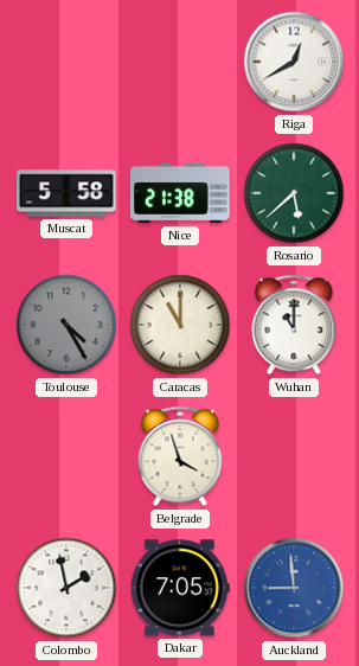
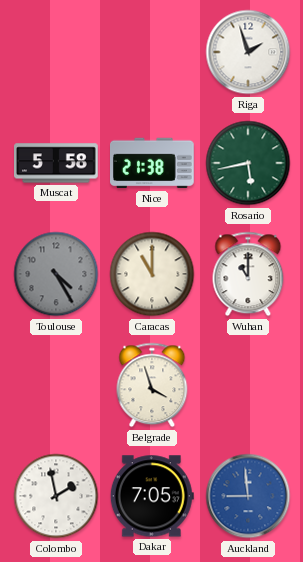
Riga: 12:40 -> 1:57
Rosario: 5:38 -> 5:43
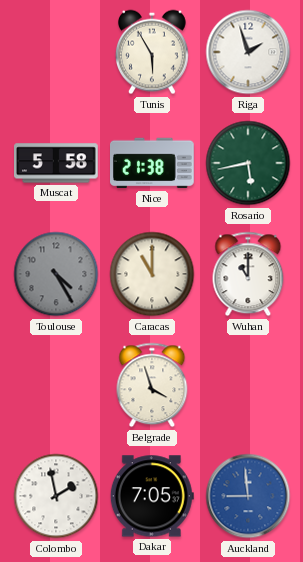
Tunis: none -> 5:55
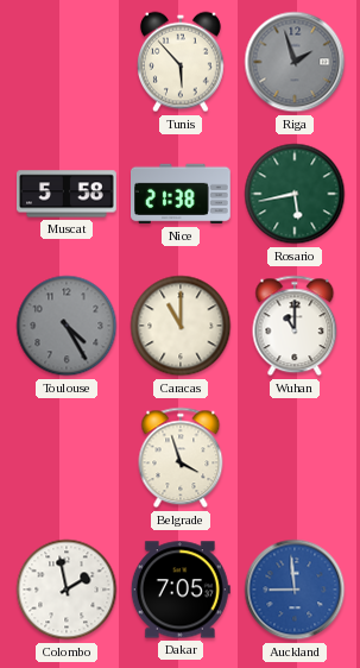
Tunis: 5:55 -> 5:53
Riga dial: white -> grey
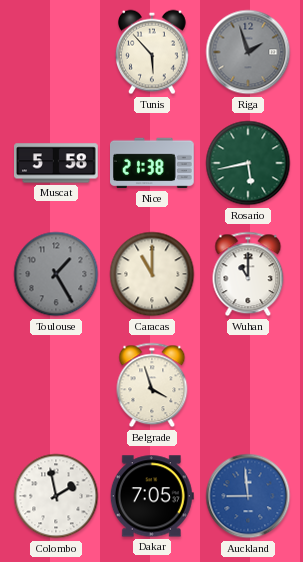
Toulouse: 4:25 -> 1:25
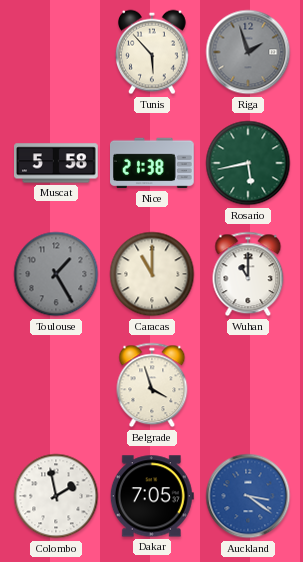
Auckland: 8:59 -> 3:21
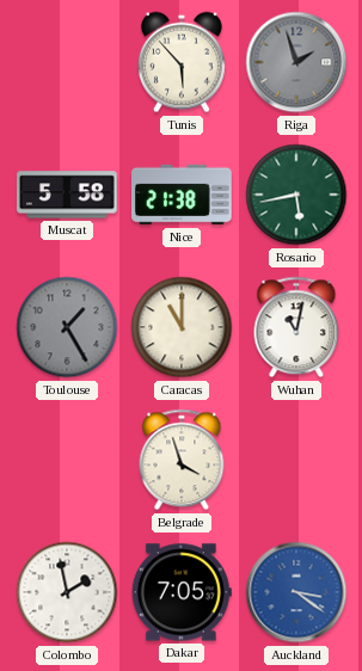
Wuhan: 11:00 -> 11:02
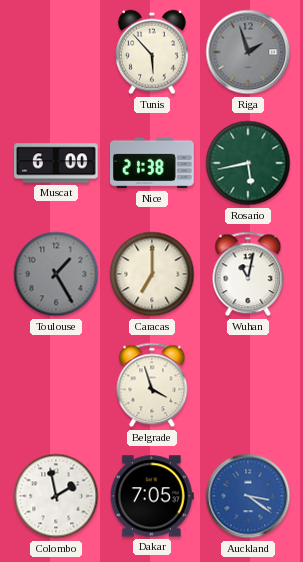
Muscat: 5:58 -> 6:00
Caracas: 11:00 -> 7:00
